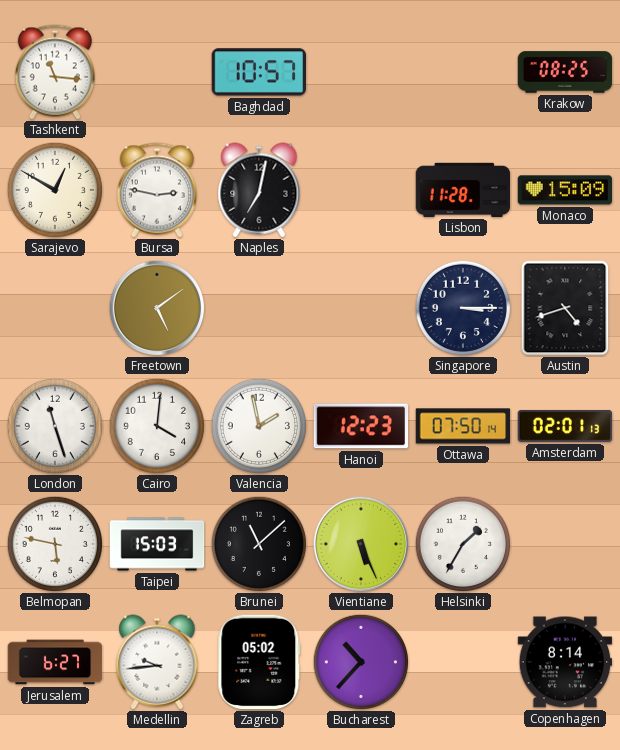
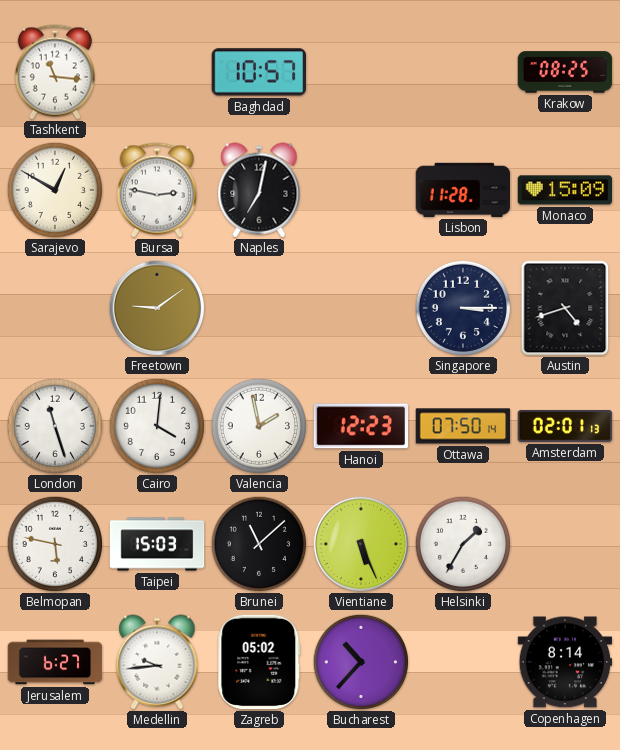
Freetown: 5:09 -> 9:09
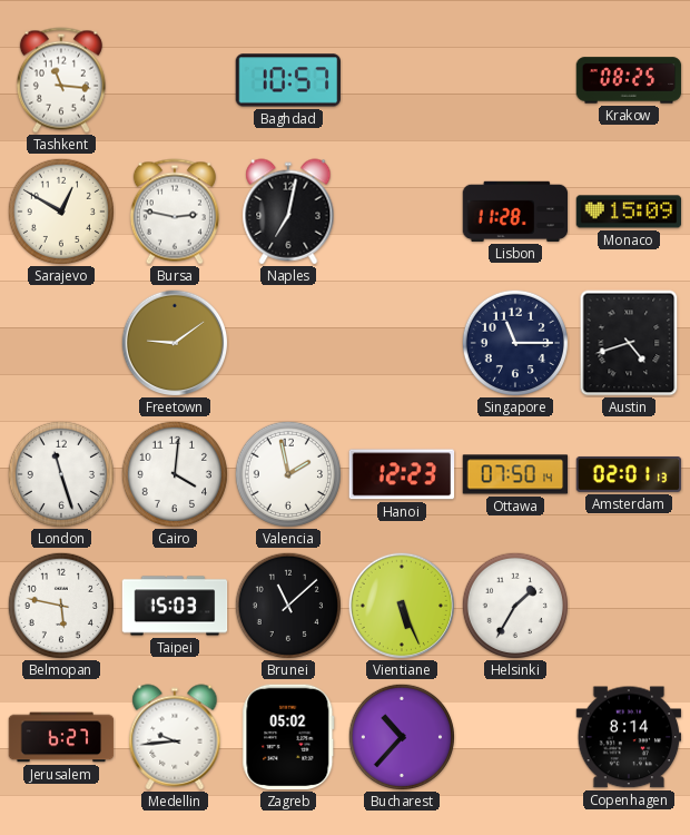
Singapore: 3:15 -> 11:15
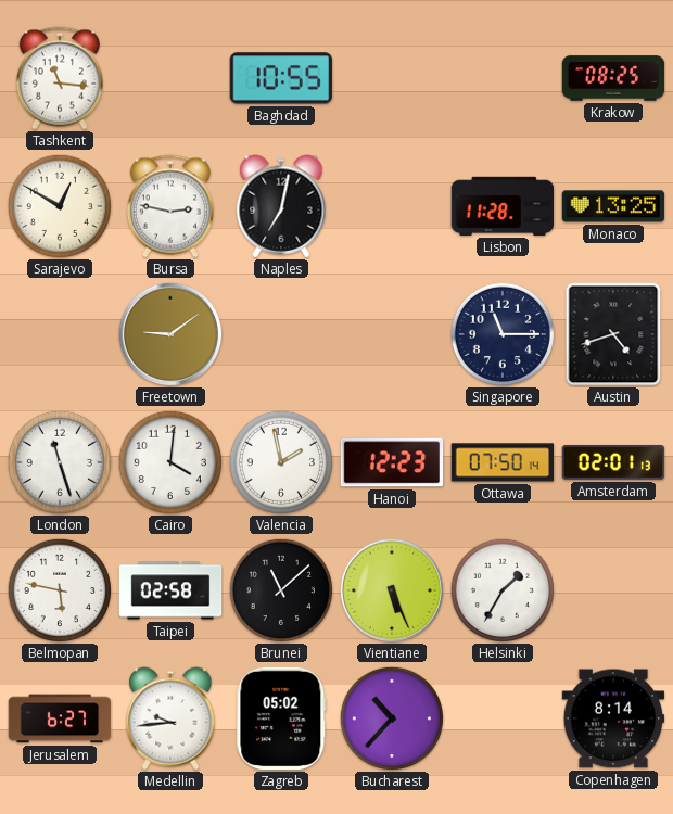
Baghdad: 10:57 -> 10:55
Monaco: 15:09 -> 13:25
Taipei: 15:03 -> 02:58
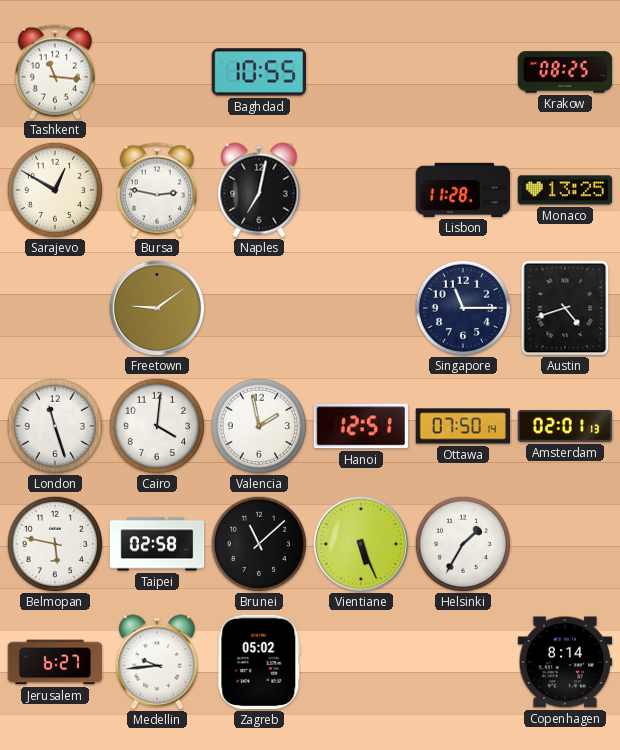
Hanoi: 12:23 -> 12:51
Bucharest: 10:37 -> none
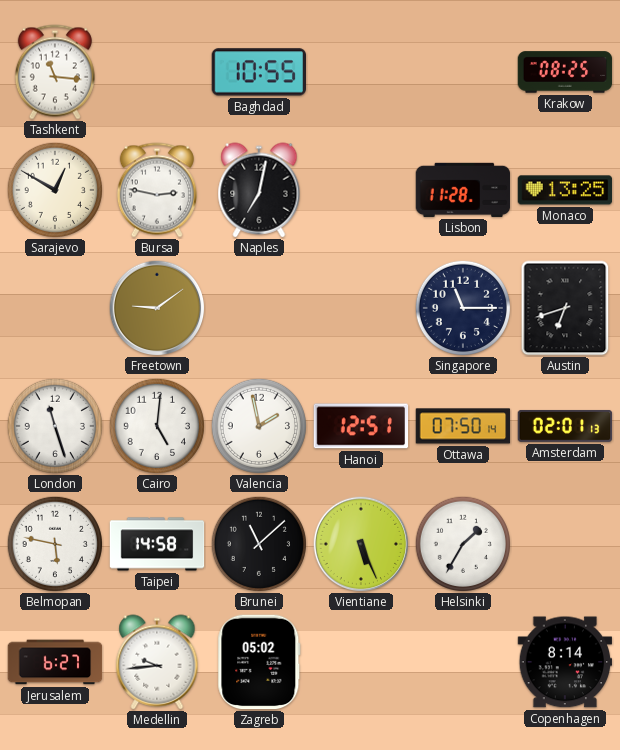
Austin: 4:42 -> 6:42
Cairo: 4:01 -> 5:01
Taipei: 02:58 -> 14:58
